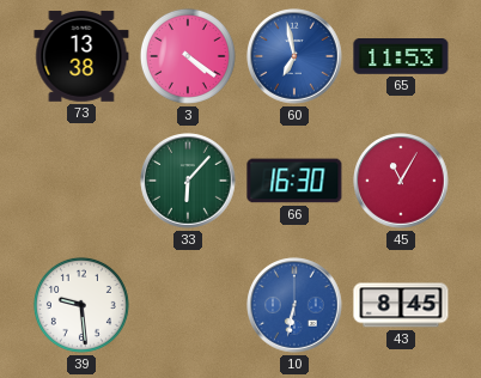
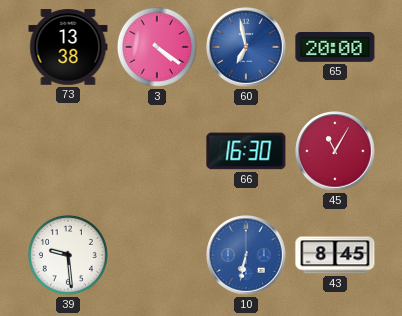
65: 11:53 -> 20:00
33: 6:07 -> none
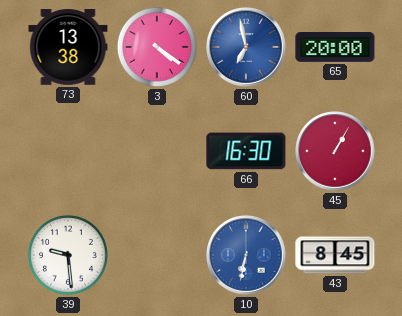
45: 11:05 -> 1:05
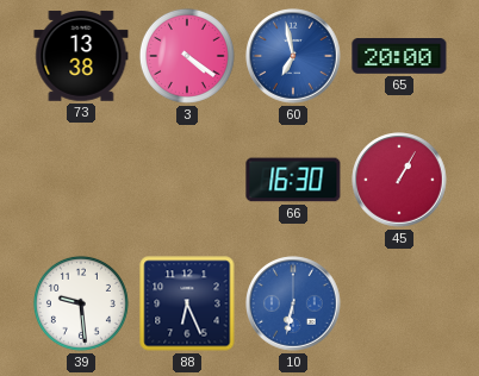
88: none -> 6:26
43: 8:45 -> none
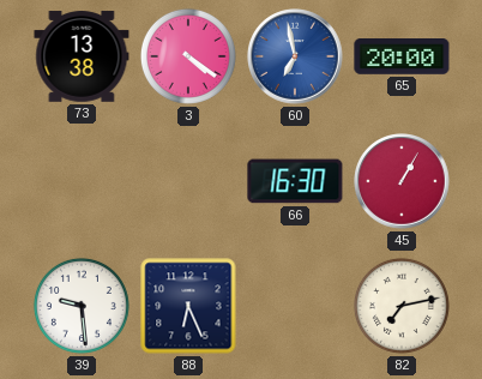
10: 6:32 -> none
82: none -> 7:13
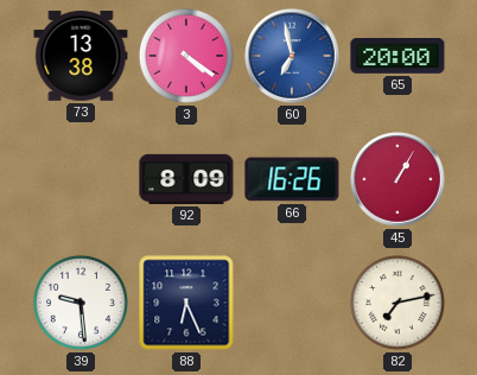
92: none -> 8:09
66: 16:30 -> 16:26
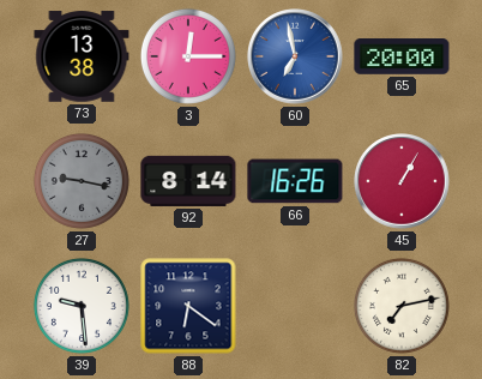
3: 4:21 -> 12:15
27: none -> 9:17
92: 8:09 -> 8:14
88: 6:26 -> 6:21
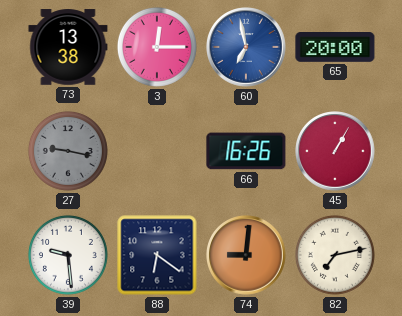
92: 8:14 -> none
74: none -> 9:01
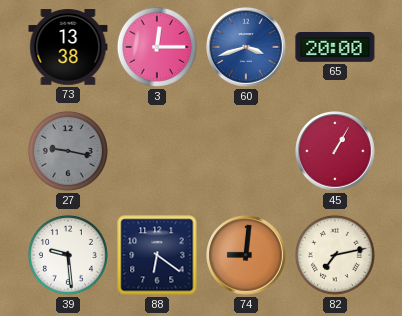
60: 6:58 -> 3:42
66: 16:26 -> none
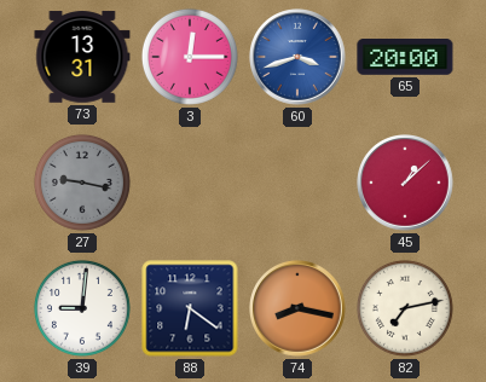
73: 13:38 -> 13:31
45: 1:05 -> 1:08
39: 9:29 -> 9:01
74: 9:01 -> 8:17
